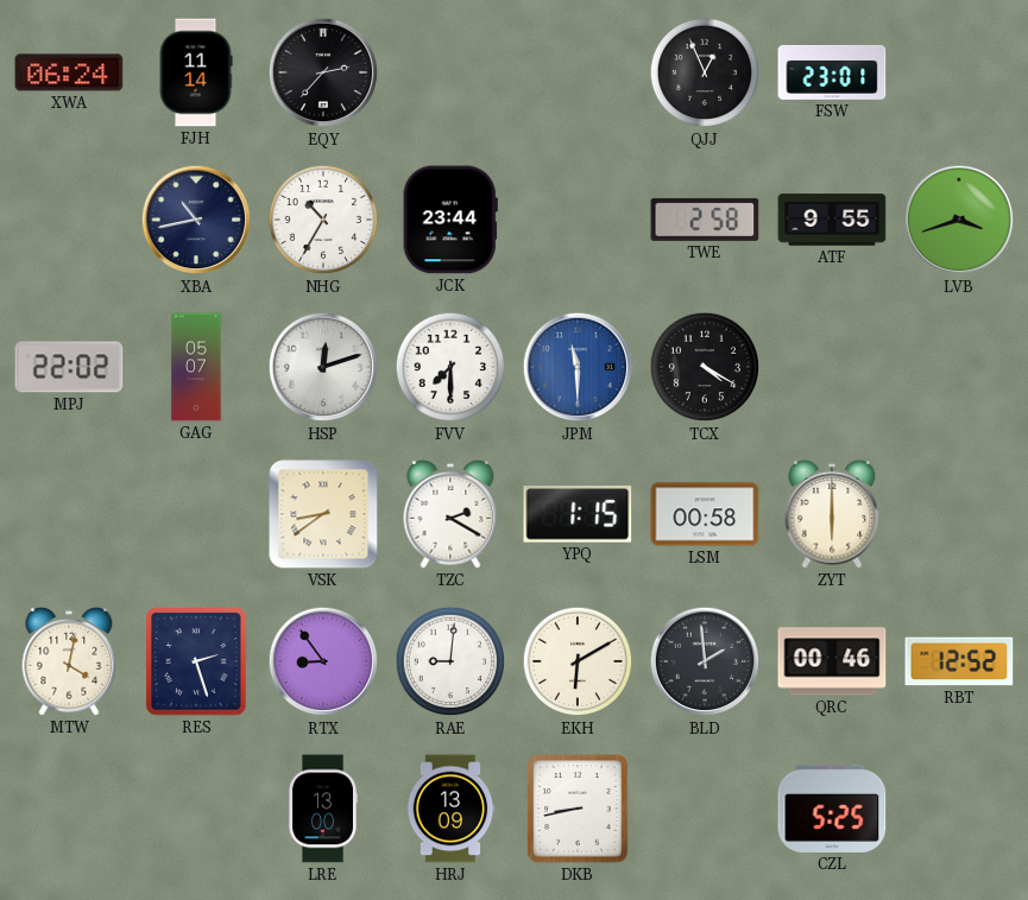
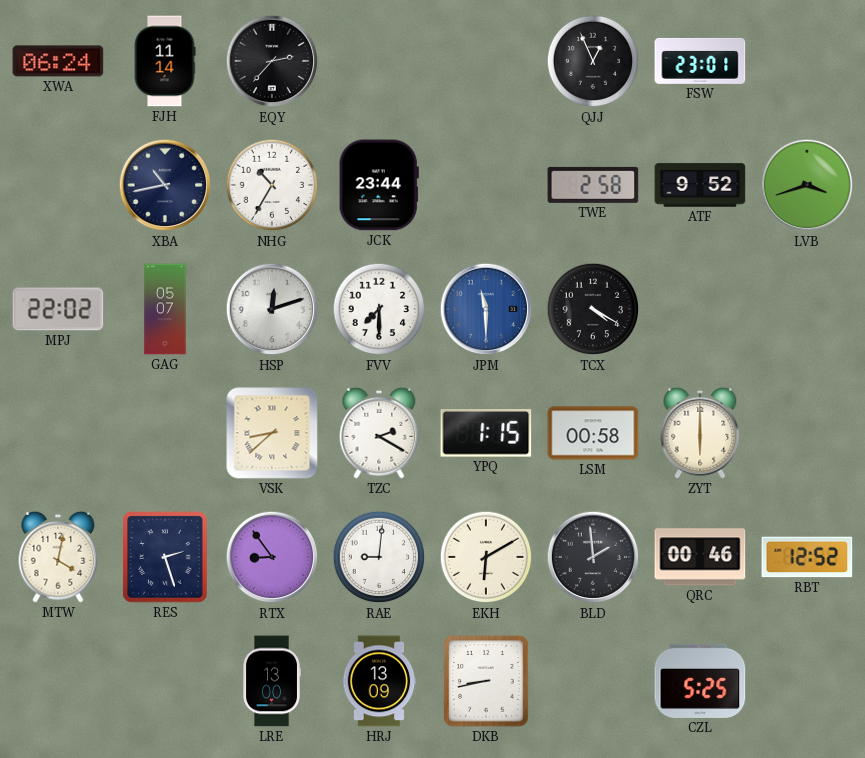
ATF: 9:55 -> 9:52
VSK: 8:39 -> 8:38
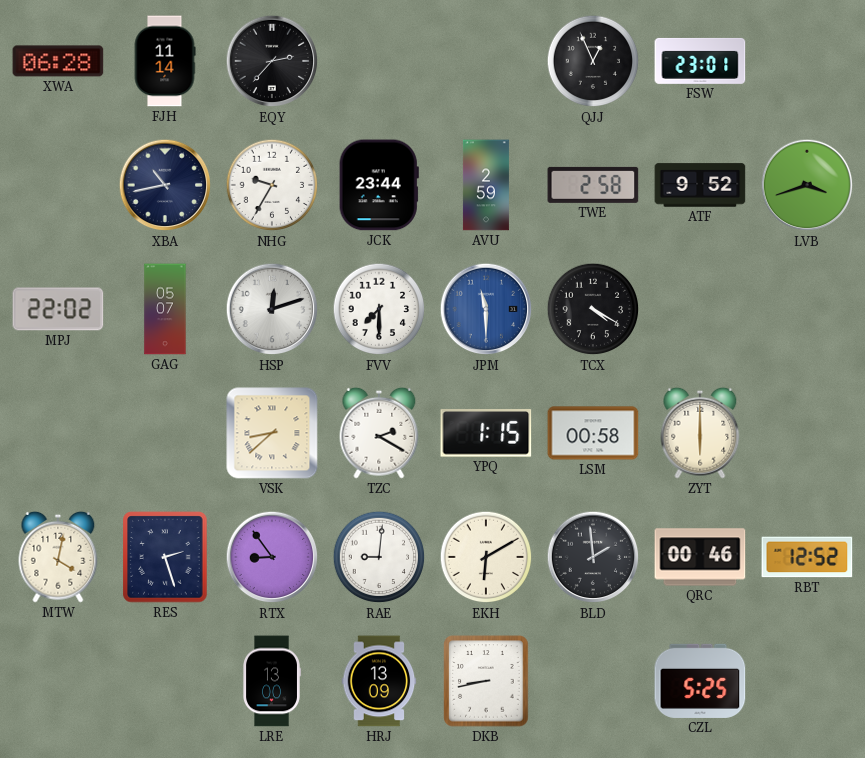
XWA: 06:24 -> 06:28
NHG: 10:35 -> 9:35
AVU: none -> 2:59
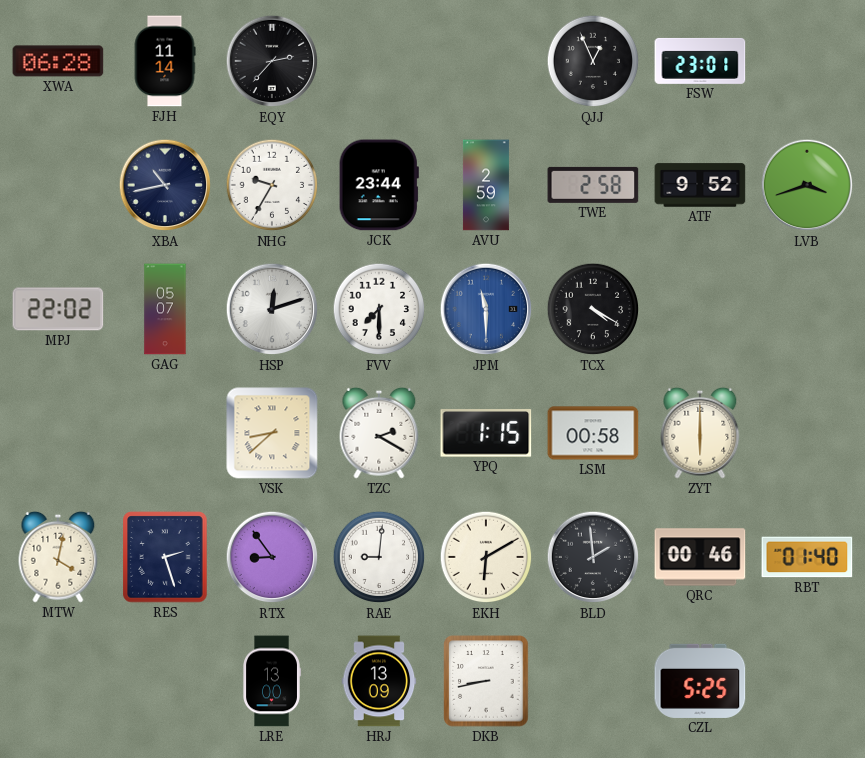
RBT: 12:52 -> 01:40
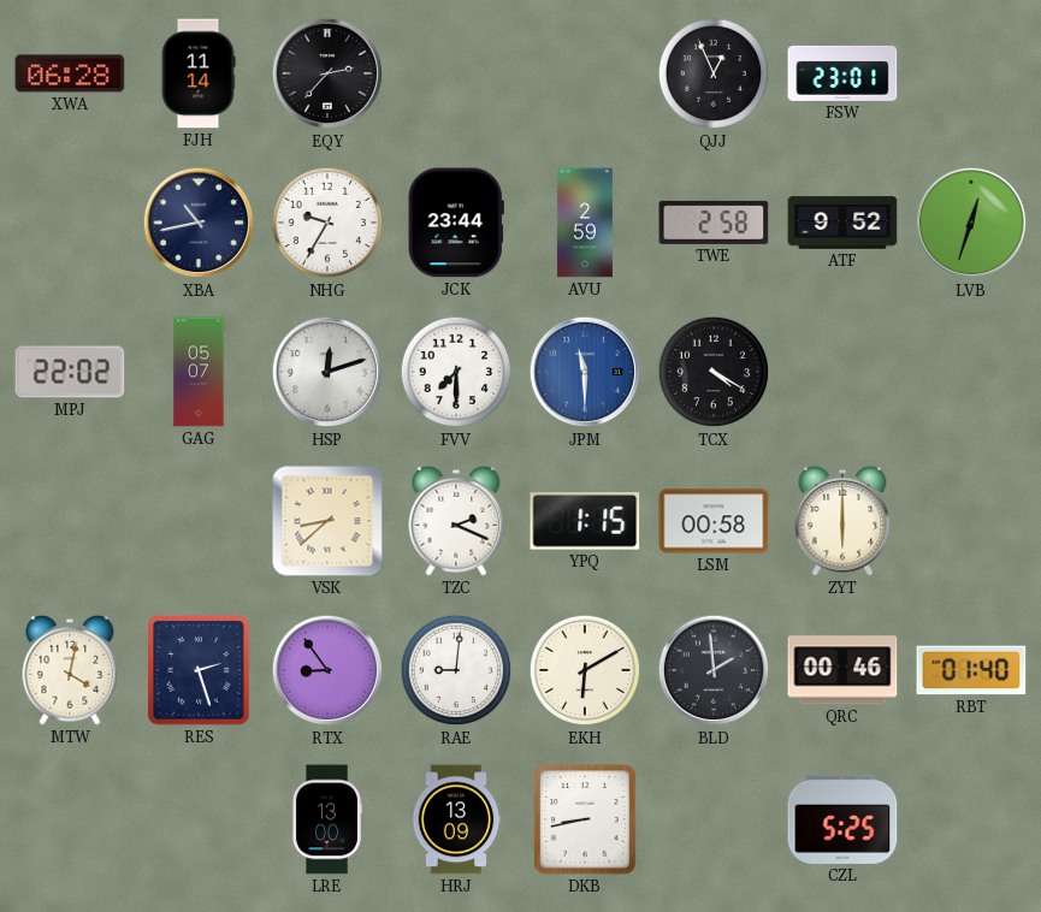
LVB: 3:42 -> 12:33
TZC: 2:20 -> 2:19
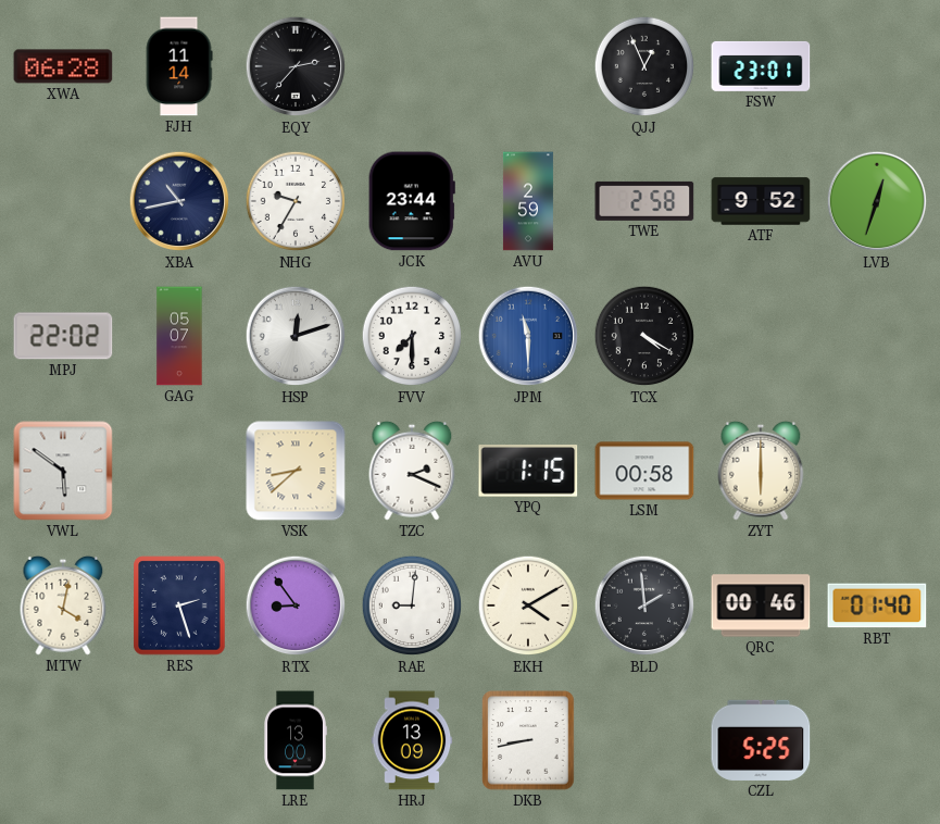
VWL: none -> 5:51
EKH: 6:10 -> 4:10
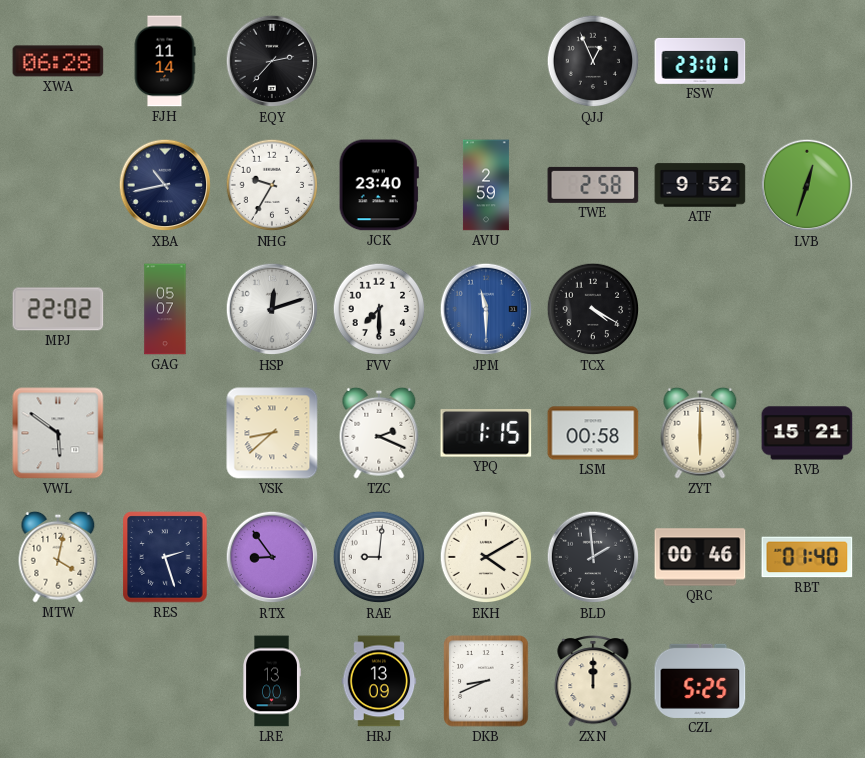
JCK: 23:44 -> 23:40
RVB: none -> 15:21
DKB: 8:43 -> 8:41
ZXN: none -> 12:00
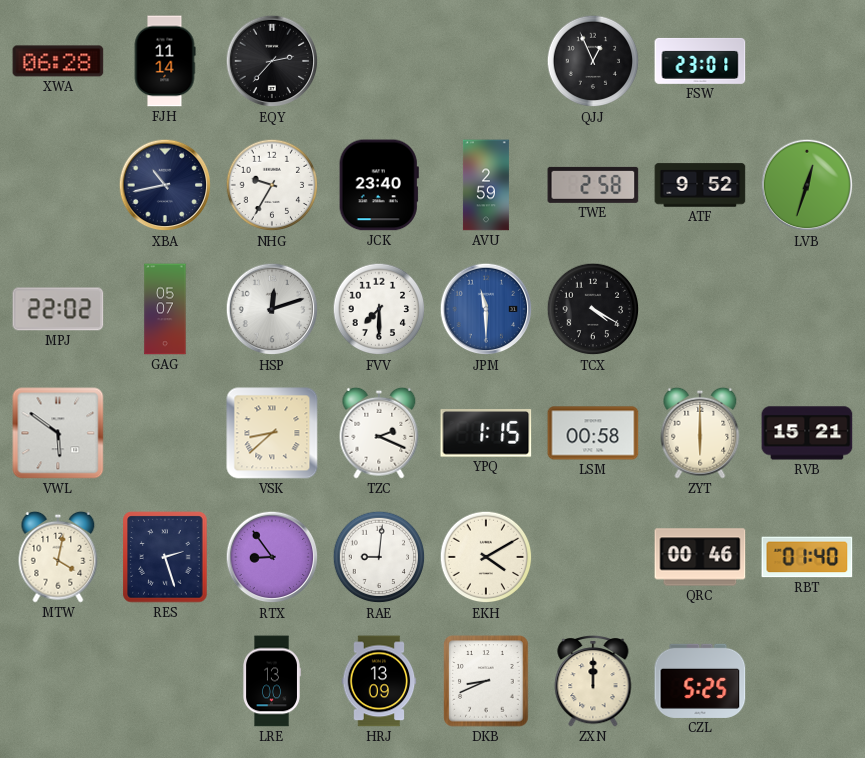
BLD: 1:59 -> none
